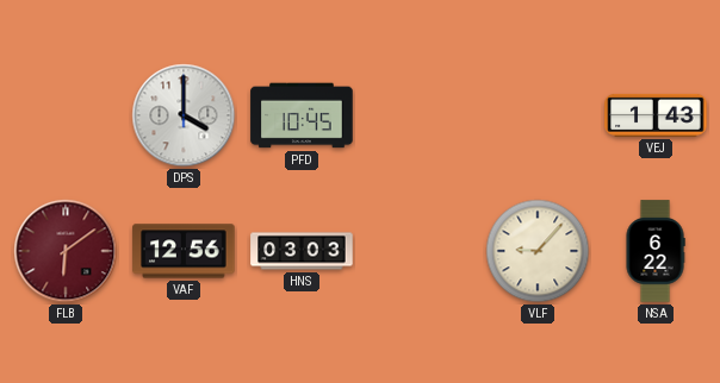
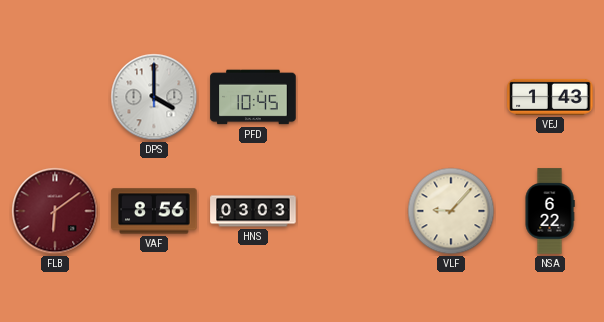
VAF: 12:56 -> 8:56
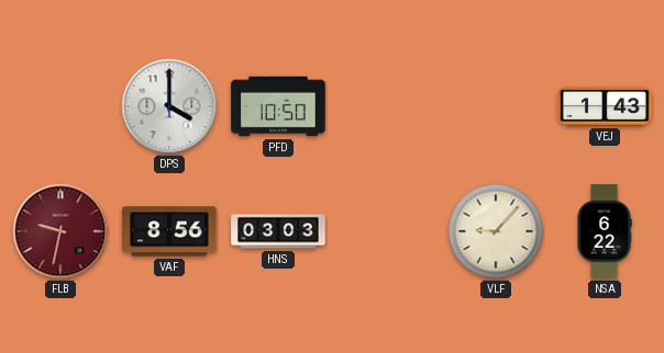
PFD: 10:45 -> 10:50
FLB: 6:09 -> 9:32
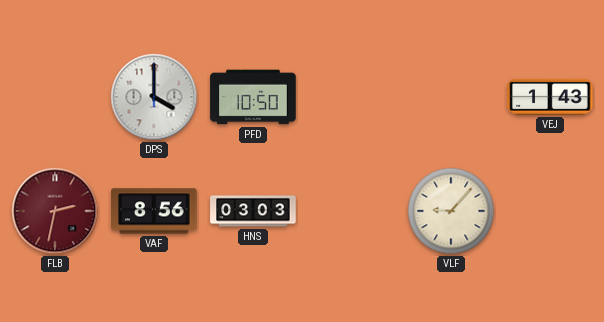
FLB: 9:32 -> 2:32
NSA: 6:22 -> none
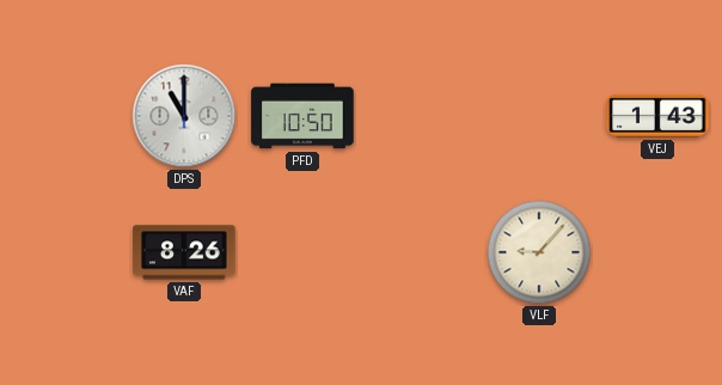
DPS: 4:00 -> 11:00
FLB: 2:32 -> none
VAF: 8:56 -> 8:26
HNS: 03:03 -> none
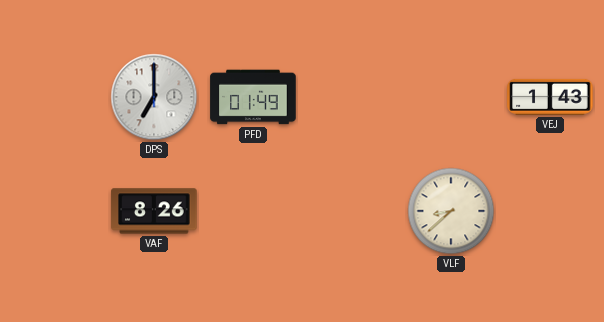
DPS: 11:00 -> 7:00
PFD: 10:50 -> 01:49
VLF: 9:07 -> 8:38
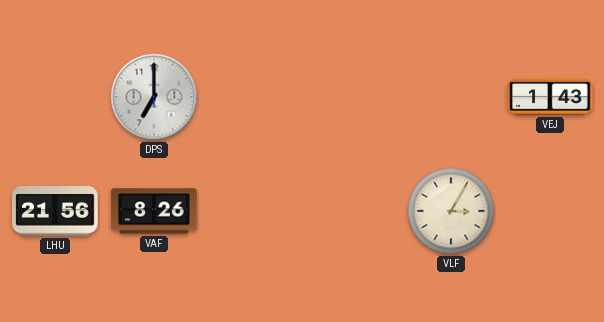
PFD: 01:49 -> none
LHU: none -> 21:56
VLF: 8:38 -> 3:05
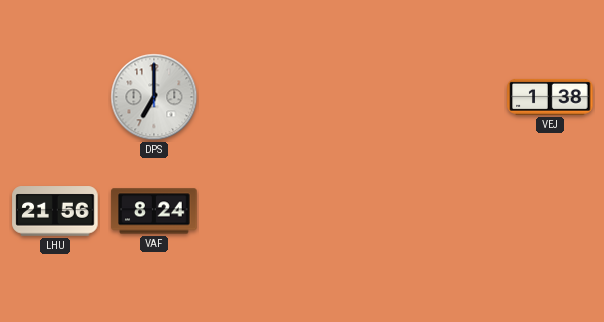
VEJ: 1:43 -> 1:38
VAF: 8:26 -> 8:24
VLF: 3:05 -> none
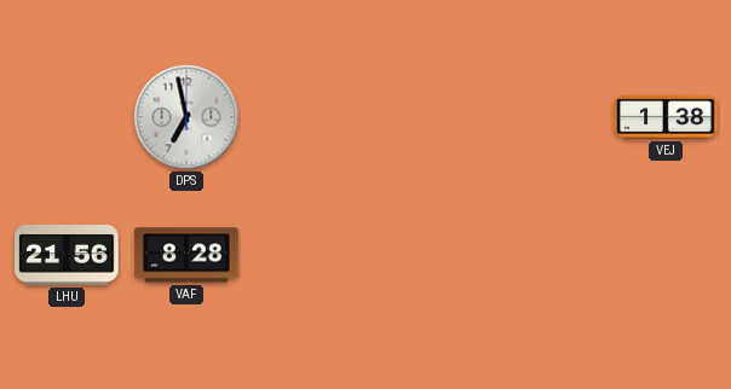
DPS: 7:00 -> 6:58
VAF: 8:24 -> 8:28
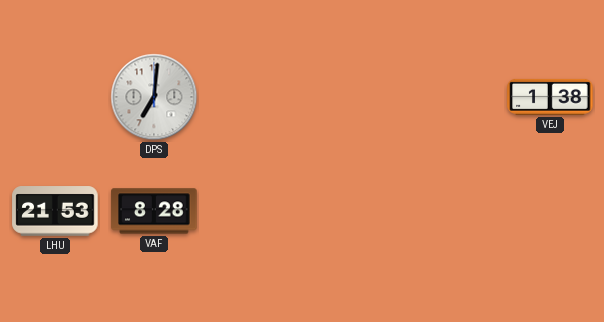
DPS: 6:58 -> 7:01
LHU: 21:56 -> 21:53
